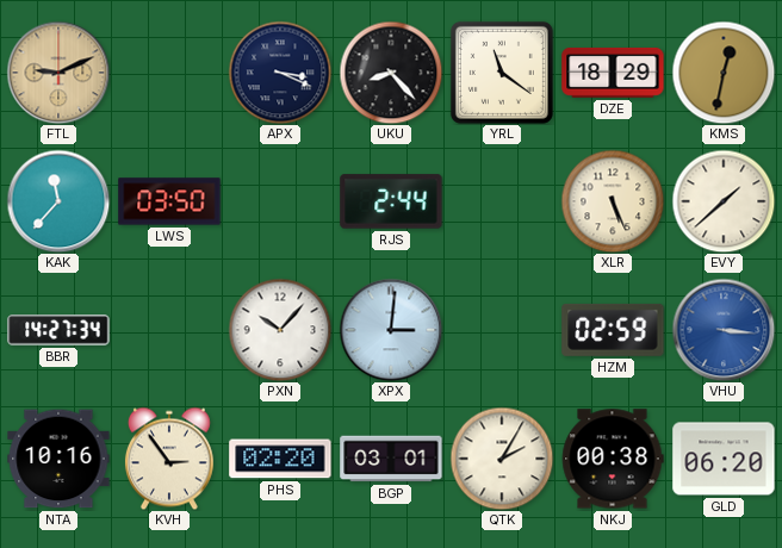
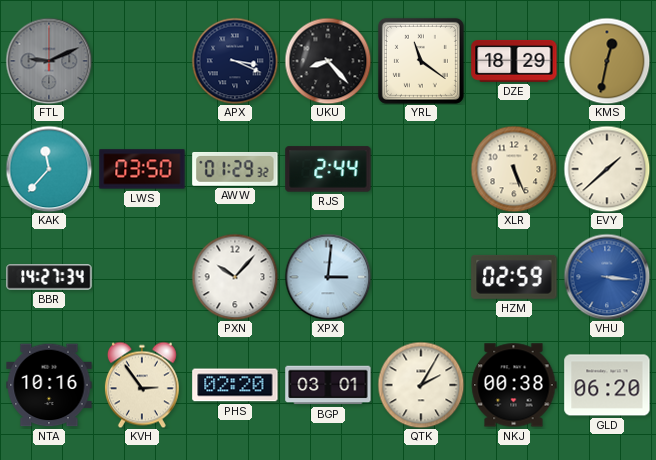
FTL dial: champagne -> grey
AWW: none -> 01:29
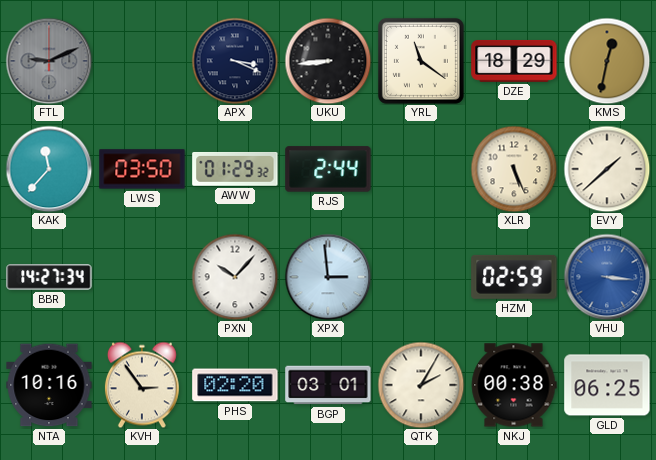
UKU: 8:23 -> 8:44
XPX: 3:01 -> 2:59
GLD: 06:20 -> 06:25
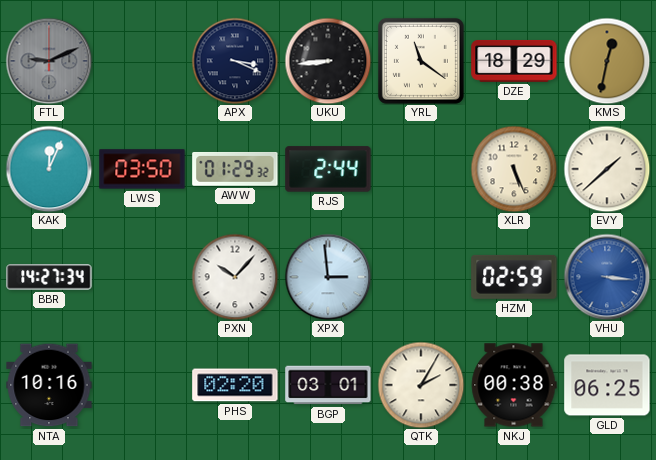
KAK: 11:37 -> 12:04
KVH: 2:54 -> none
